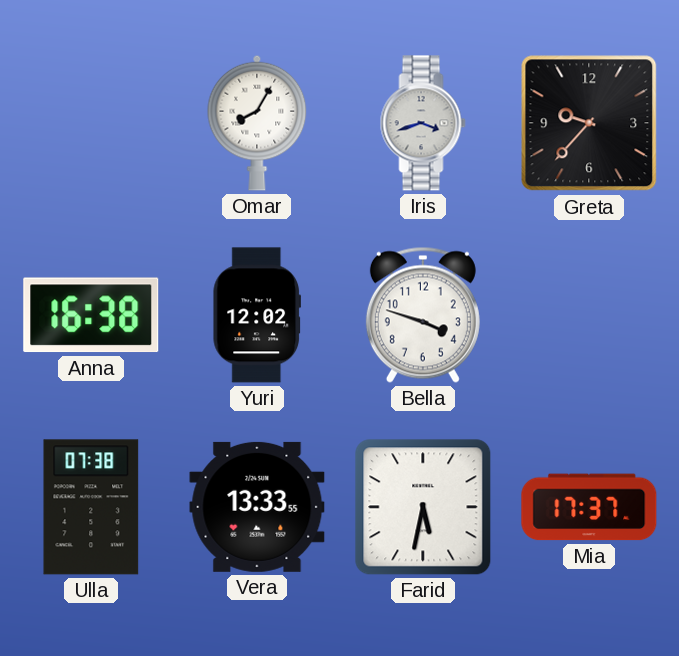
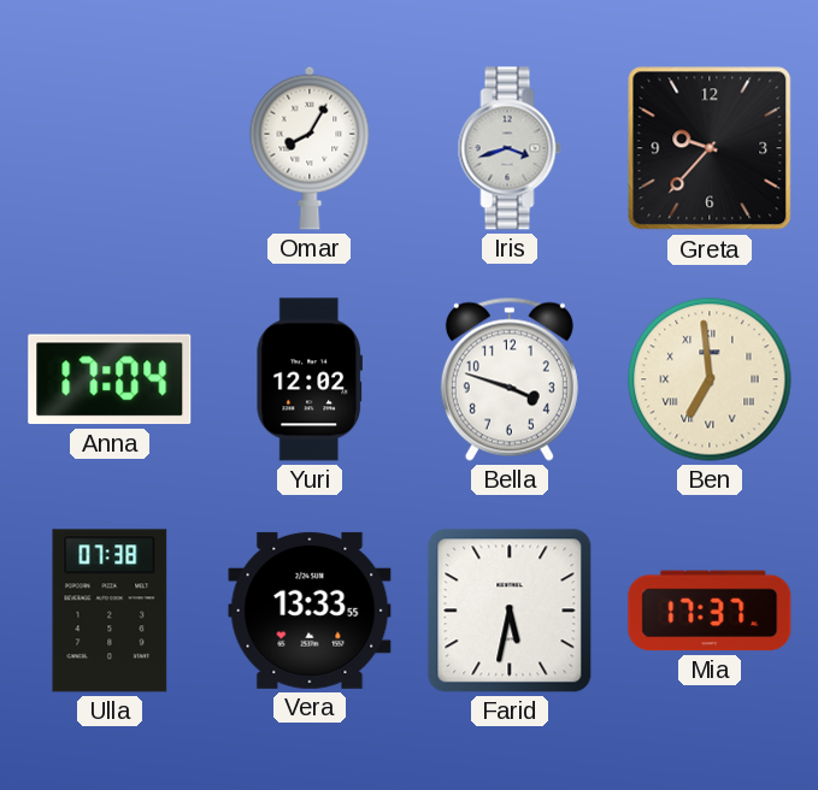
Anna: 16:38 -> 17:04
Ben: none -> 6:59
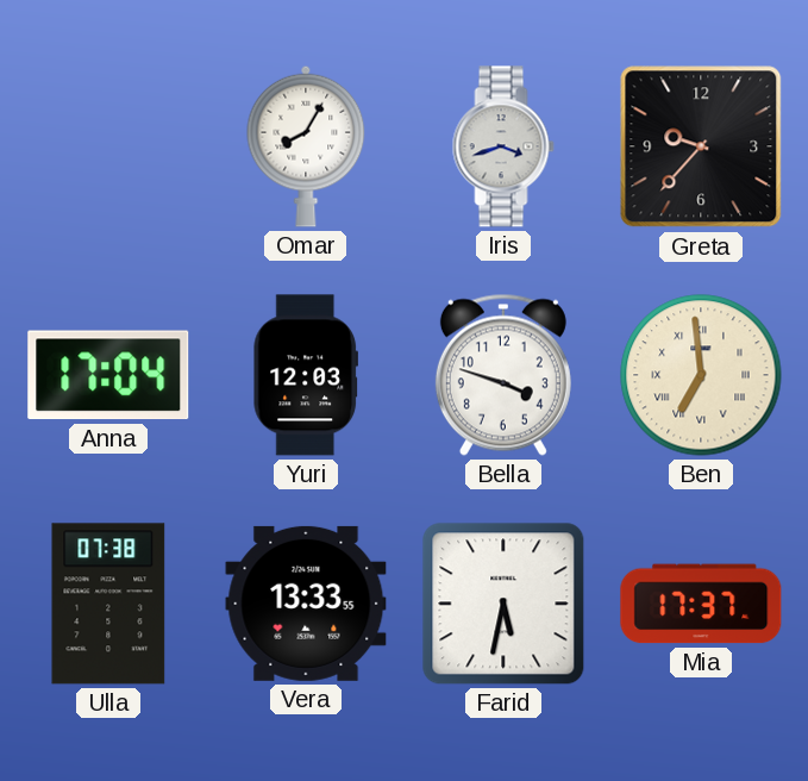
Yuri: 12:02 -> 12:03
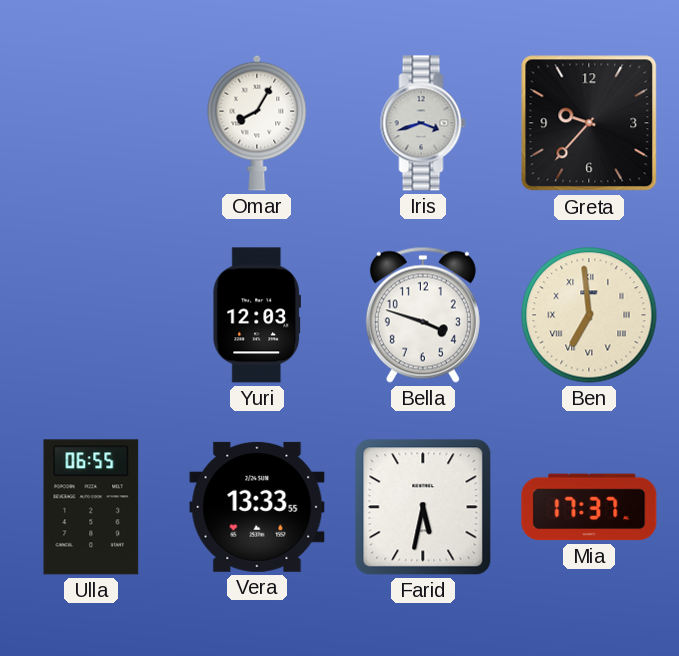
Anna: 17:04 -> none
Ulla: 07:38 -> 06:55
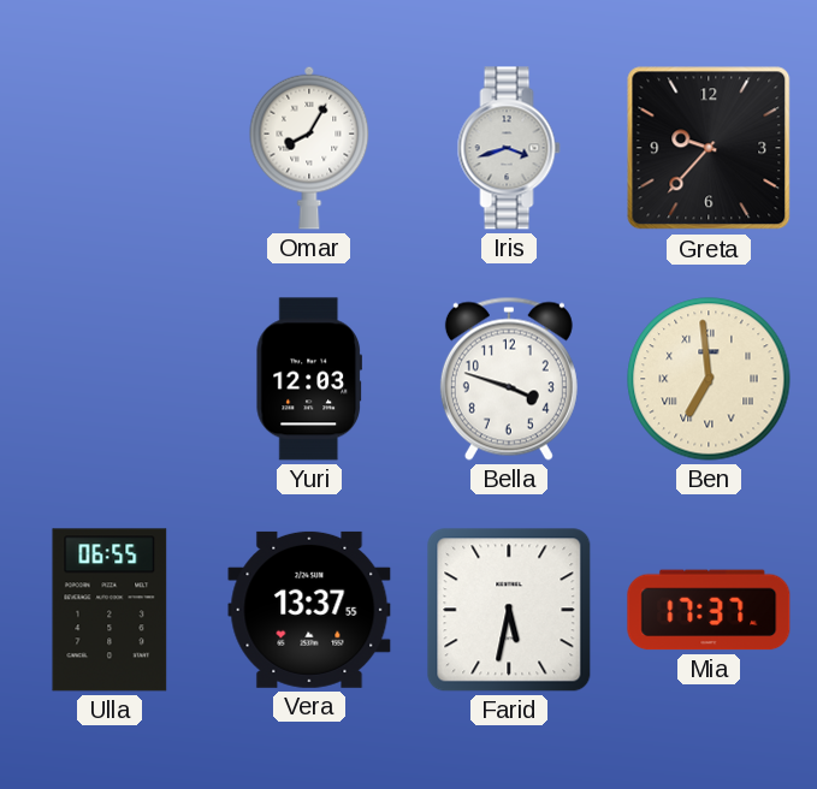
Vera: 13:33 -> 13:37
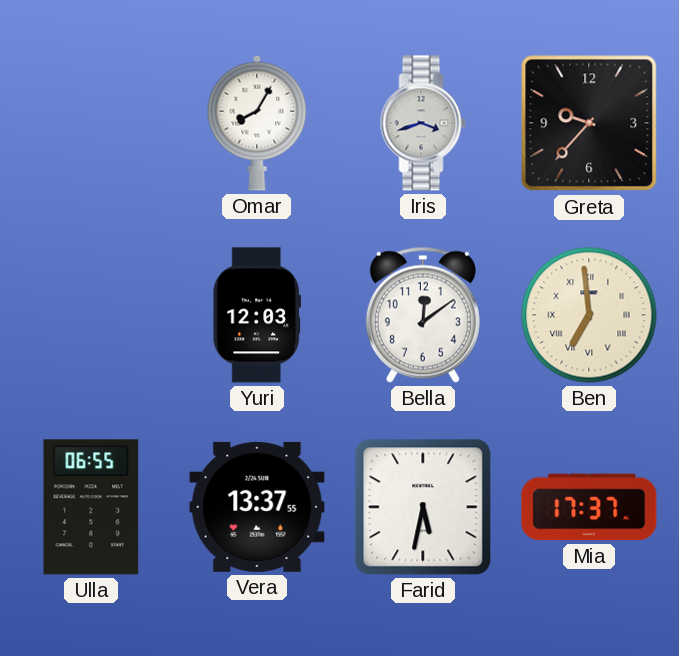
Bella: 3:48 -> 12:09
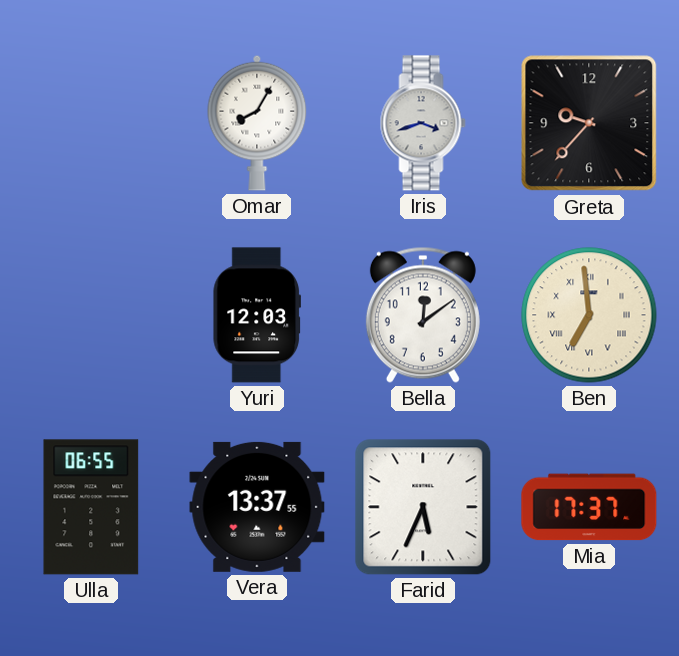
Farid: 5:32 -> 5:34
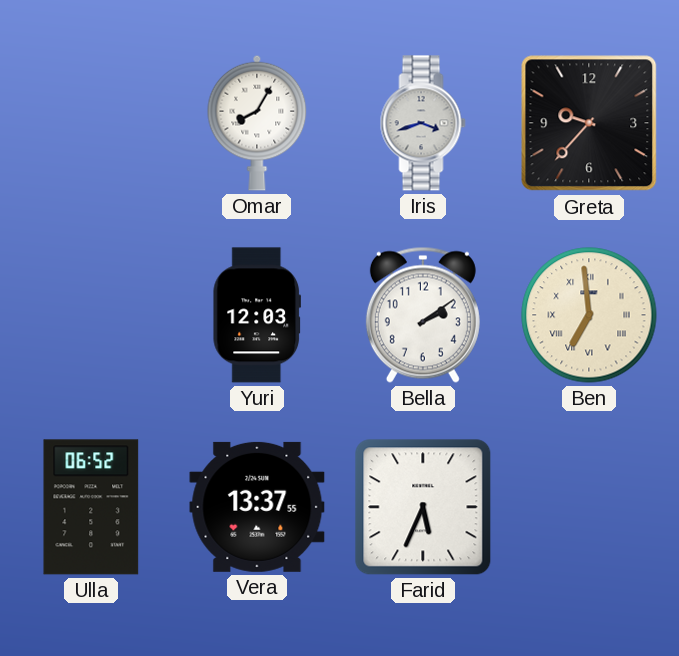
Bella: 12:09 -> 2:09
Ulla: 06:55 -> 06:52
Mia: 17:37 -> none
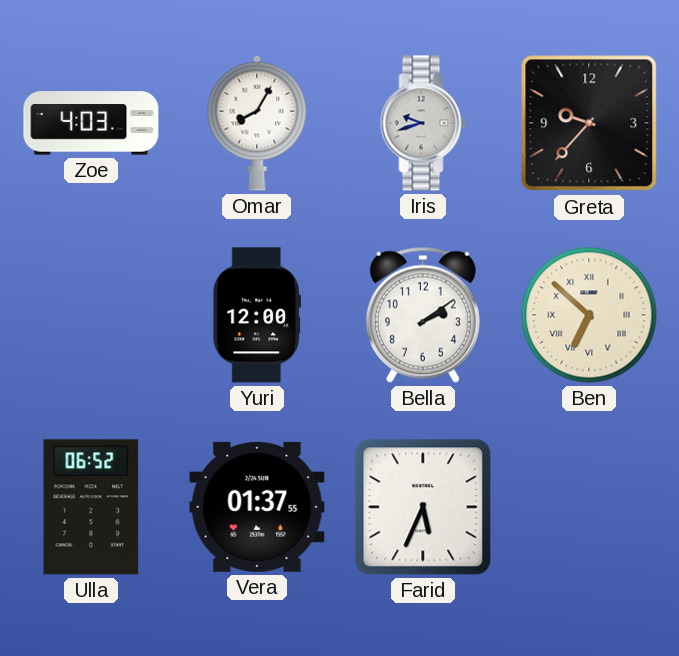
Zoe: none -> 4:03
Iris: 3:42 -> 9:42
Yuri: 12:03 -> 12:00
Ben: 6:59 -> 6:52
Vera: 13:37 -> 01:37
